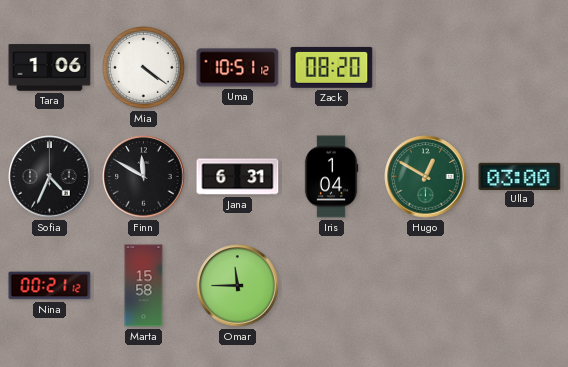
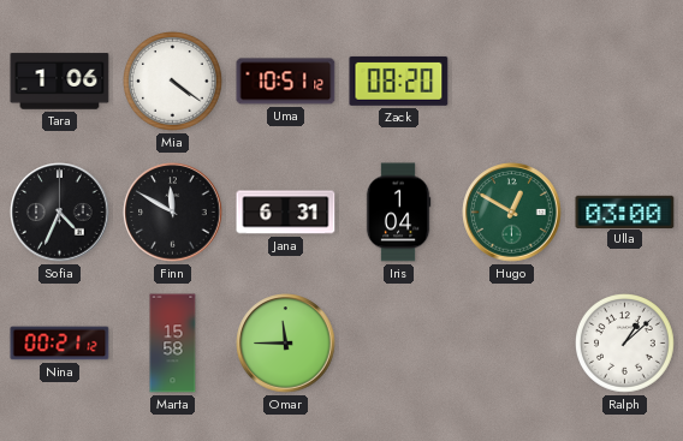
Ralph: none -> 1:08
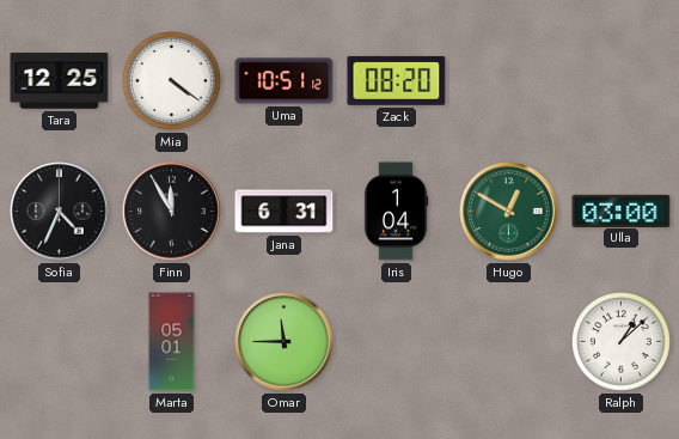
Tara: 1:06 -> 12:25
Finn: 11:50 -> 11:55
Nina: 00:21 -> none
Marta: 15:58 -> 05:01
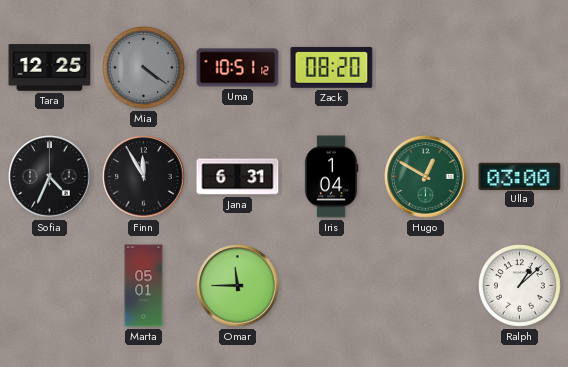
Mia dial: white -> grey
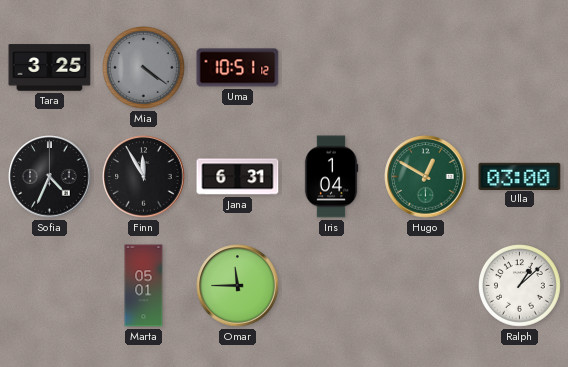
Tara: 12:25 -> 3:25
Zack: 08:20 -> none
